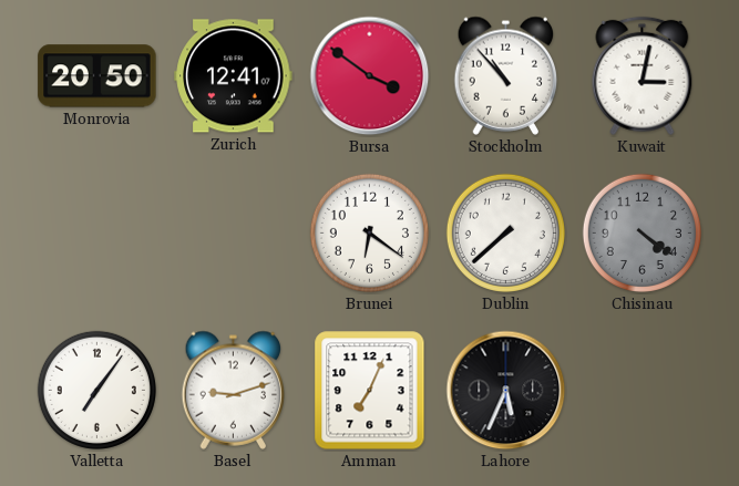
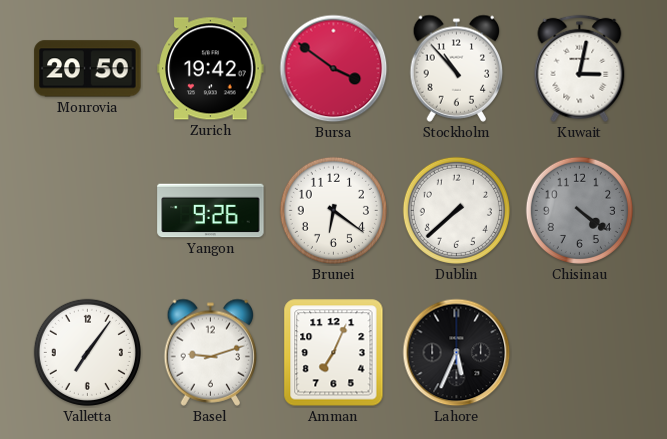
Zurich: 12:41 -> 19:42
Yangon: none -> 9:26
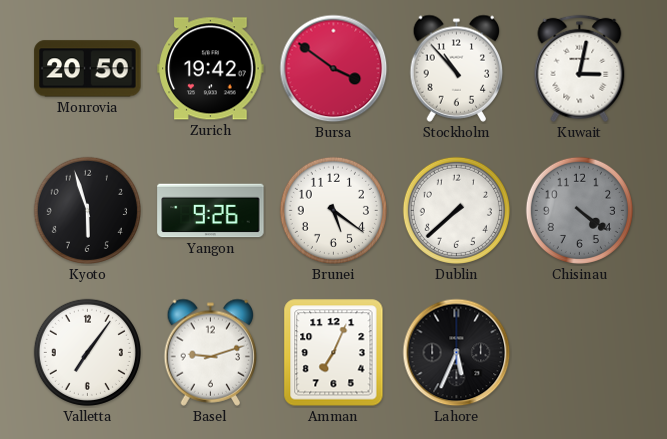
Kyoto: none -> 5:57
Brunei: 6:21 -> 5:21
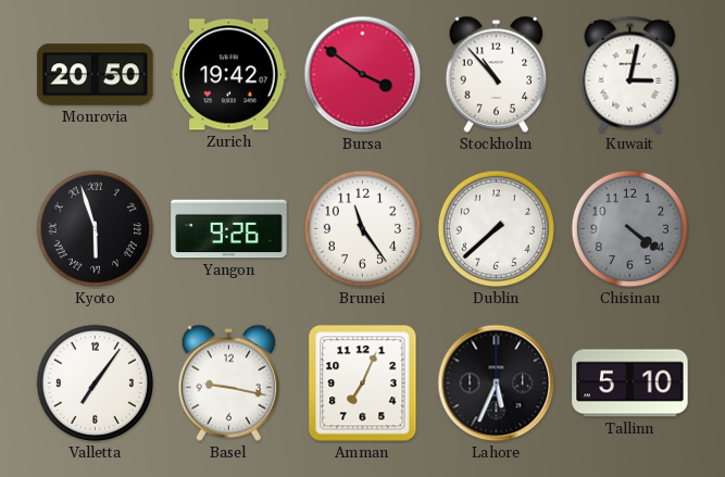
Kyoto numerals: Arabic -> Roman
Brunei: 5:21 -> 11:24
Basel: 9:12 -> 9:17
Tallinn: none -> 5:10
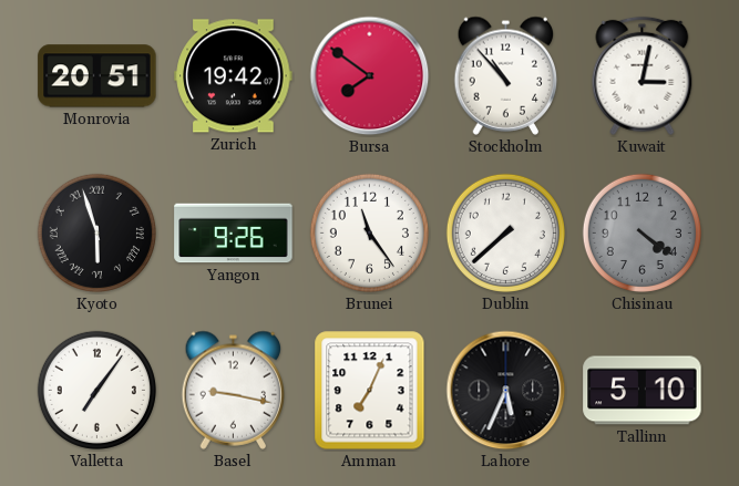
Monrovia: 20:50 -> 20:51
Bursa: 3:51 -> 7:51
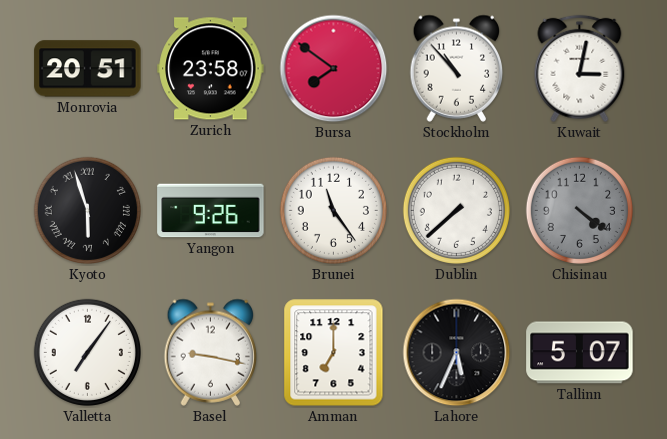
Zurich: 19:42 -> 23:58
Amman: 7:04 -> 7:00
Tallinn: 5:10 -> 5:07
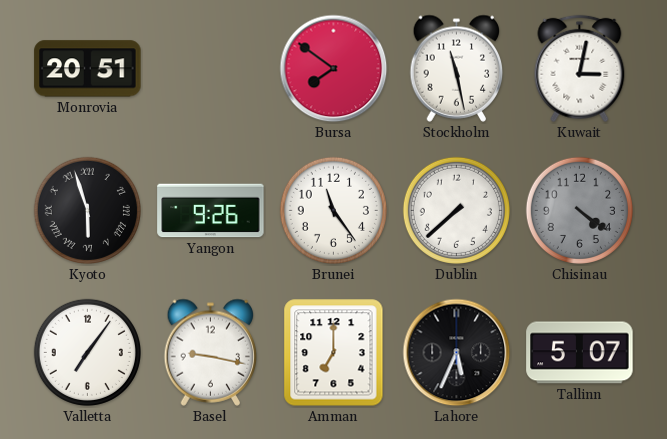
Zurich: 23:58 -> none
Stockholm: 10:53 -> 11:28
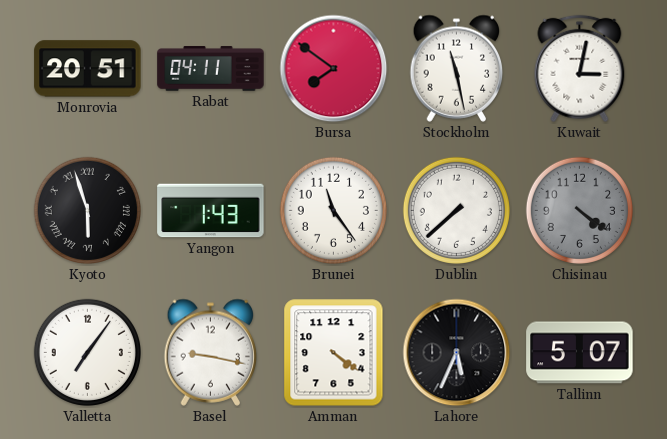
Rabat: none -> 04:11
Yangon: 9:26 -> 1:43
Amman: 7:00 -> 4:21
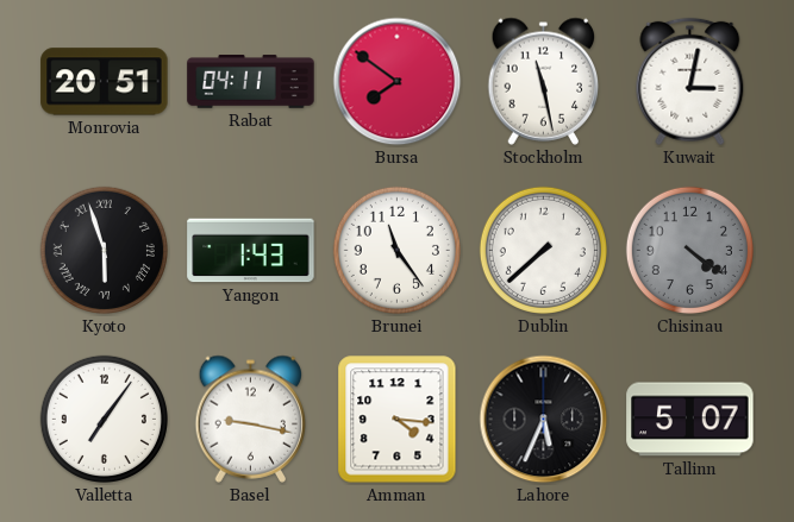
Amman: 4:21 -> 4:16
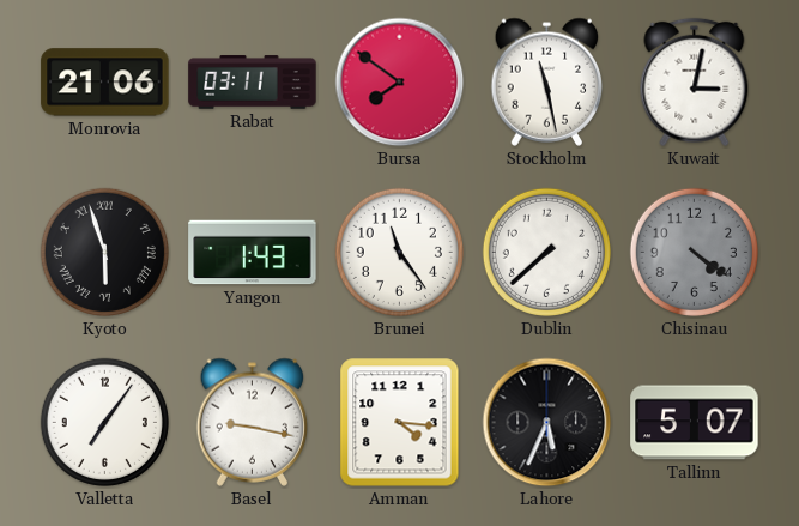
Monrovia: 20:51 -> 21:06
Rabat: 04:11 -> 03:11
